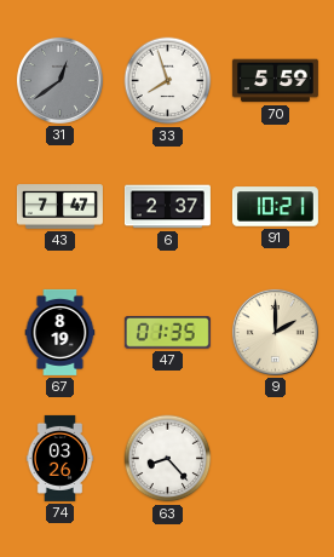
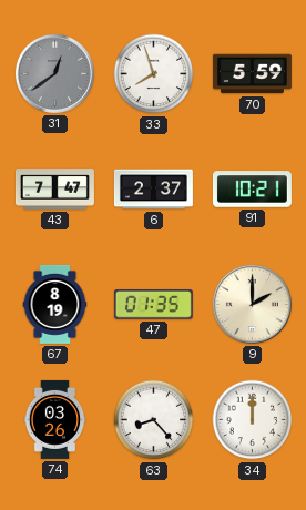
34: none -> 12:00
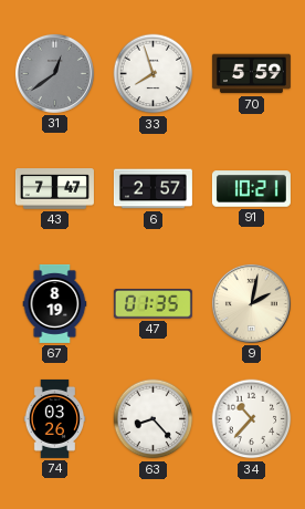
6: 2:37 -> 2:57
9: 2:00 -> 2:02
34: 12:00 -> 10:37
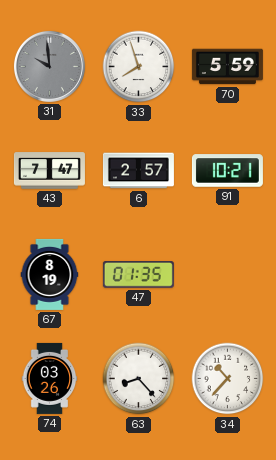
31: 12:39 -> 9:59
9: 2:02 -> none
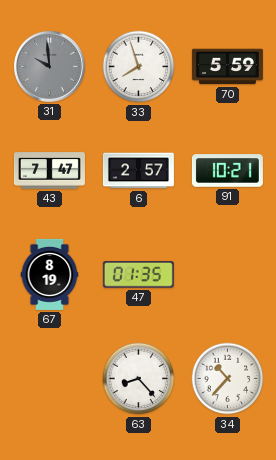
74: 03:26 -> none
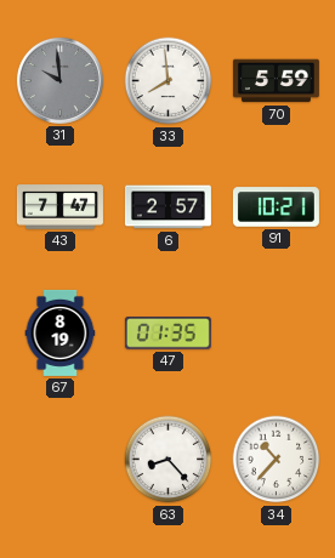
33: 7:57 -> 7:59
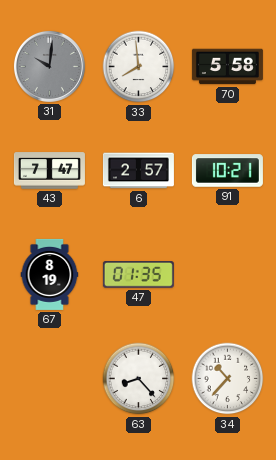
31: 9:59 -> 10:01
70: 5:59 -> 5:58
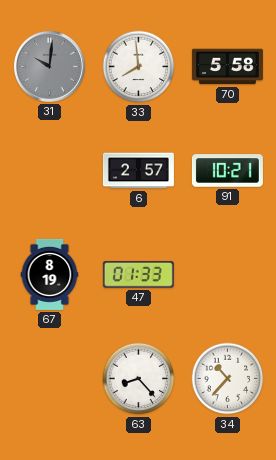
43: 7:47 -> none
47: 01:35 -> 01:33
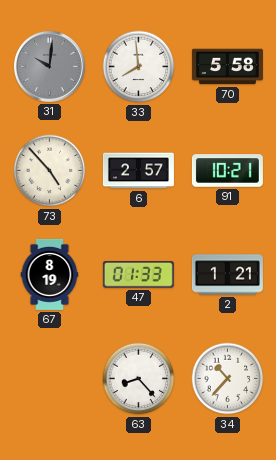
73: none -> 4:53
2: none -> 1:21
